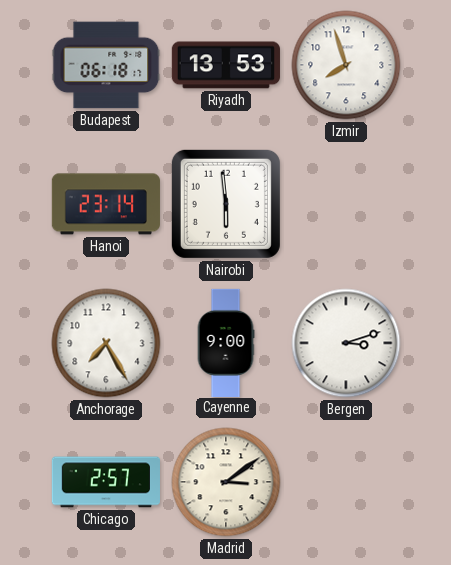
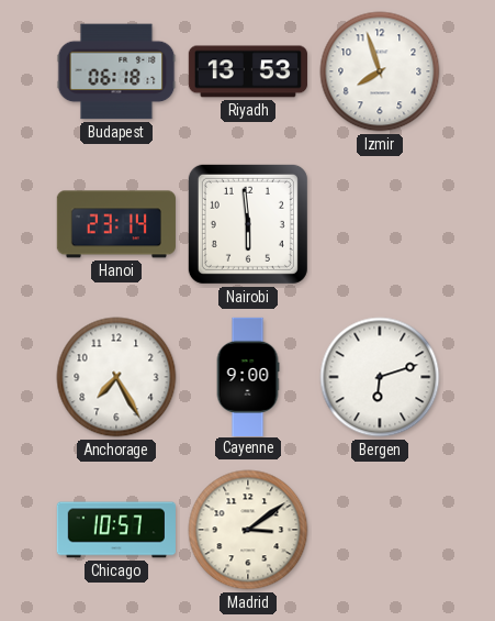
Bergen: 3:12 -> 6:12
Chicago: 2:57 -> 10:57
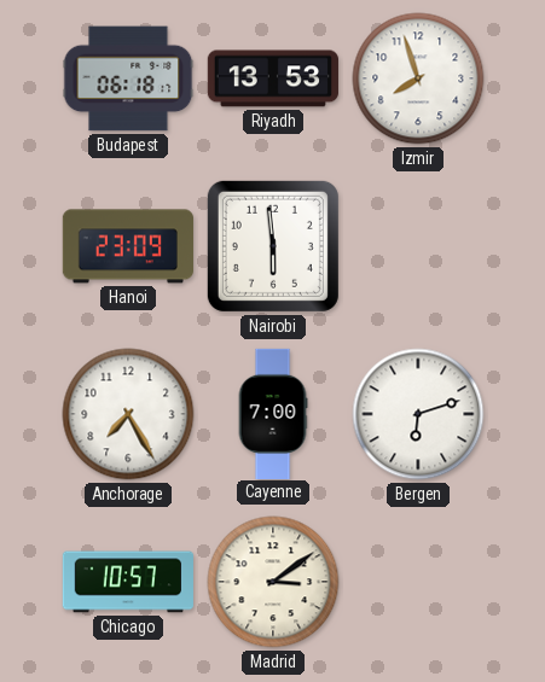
Hanoi: 23:14 -> 23:09
Cayenne: 9:00 -> 7:00
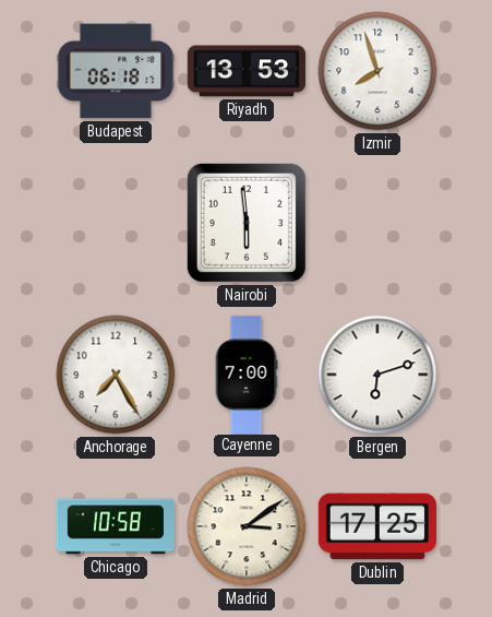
Hanoi: 23:09 -> none
Chicago: 10:57 -> 10:58
Dublin: none -> 17:25
